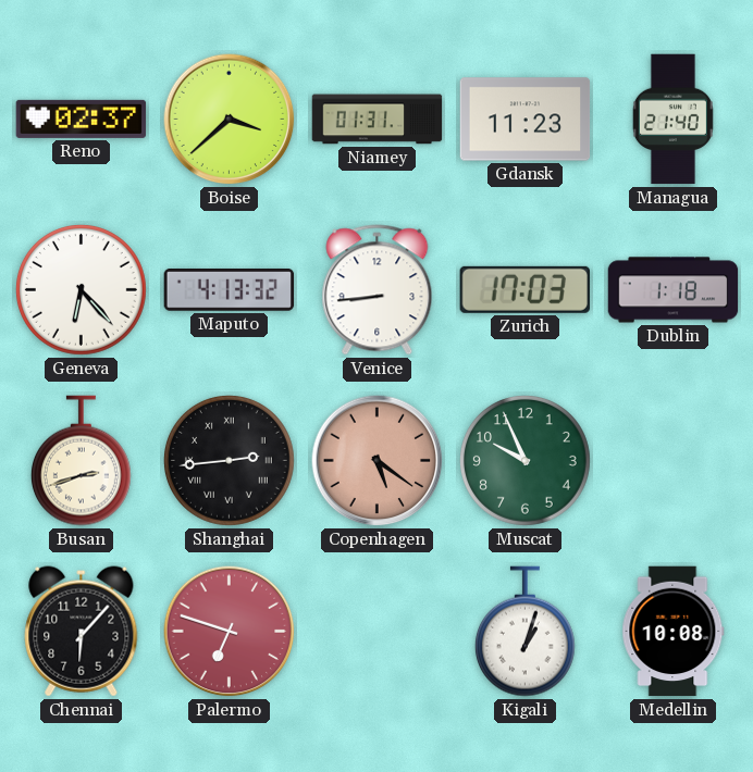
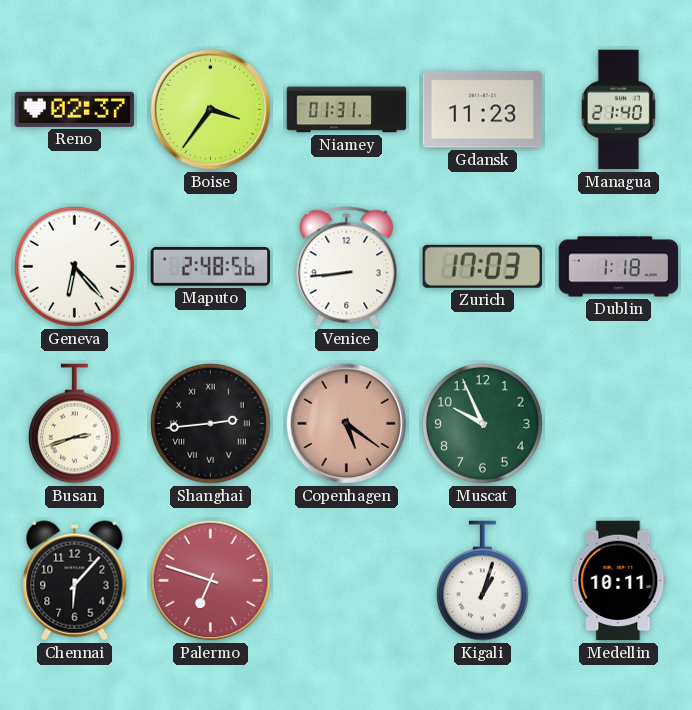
Boise: 3:38 -> 3:36
Maputo: 4:13 -> 2:48
Medellin: 10:08 -> 10:11
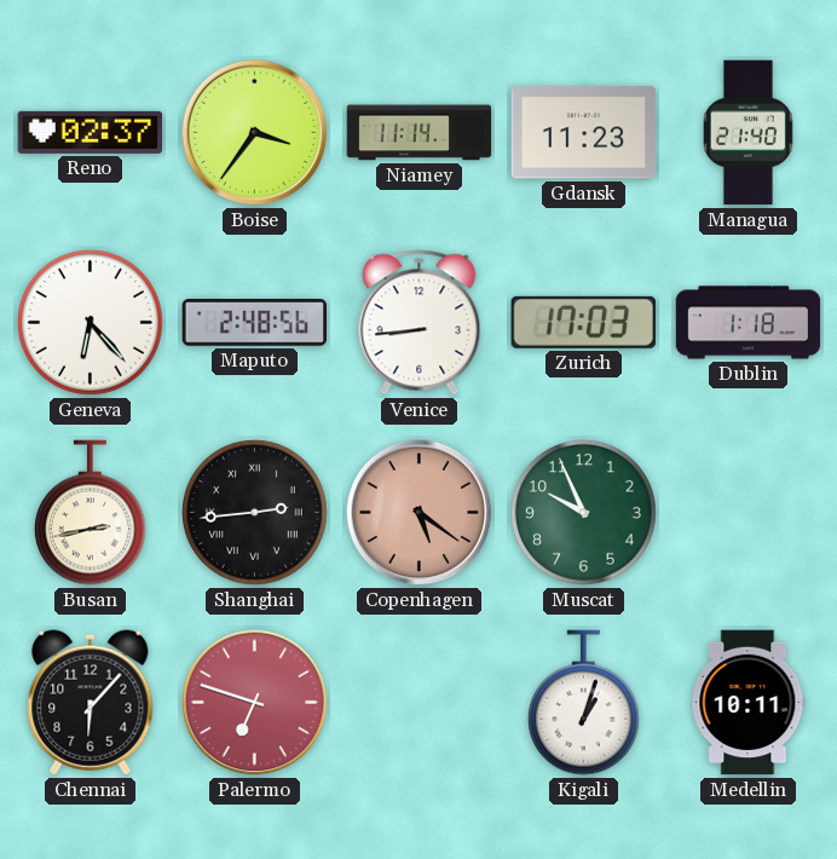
Niamey: 01:31 -> 11:14
Busan: 2:42 -> 2:43
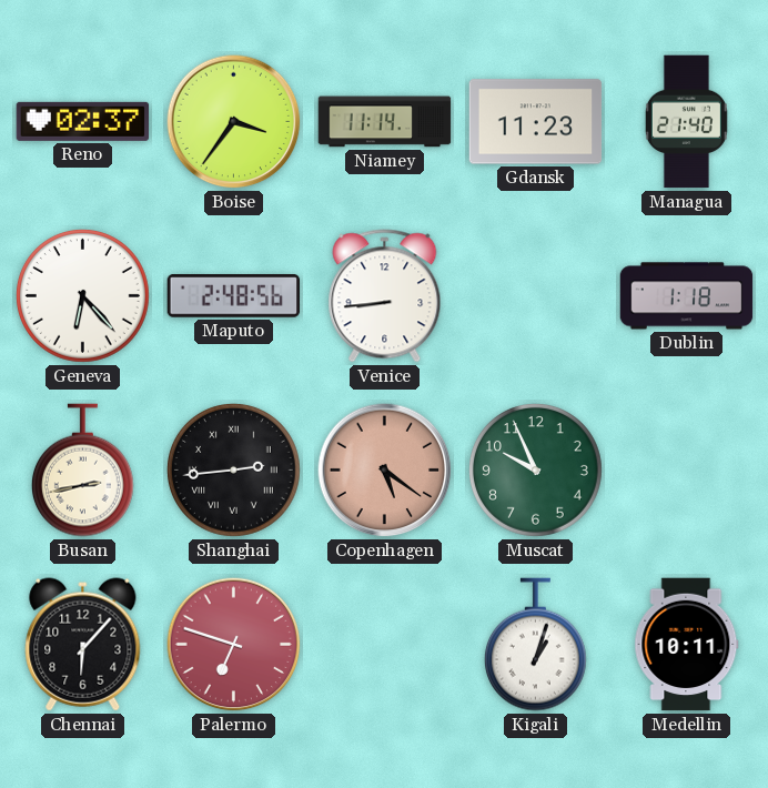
Zurich: 17:03 -> none
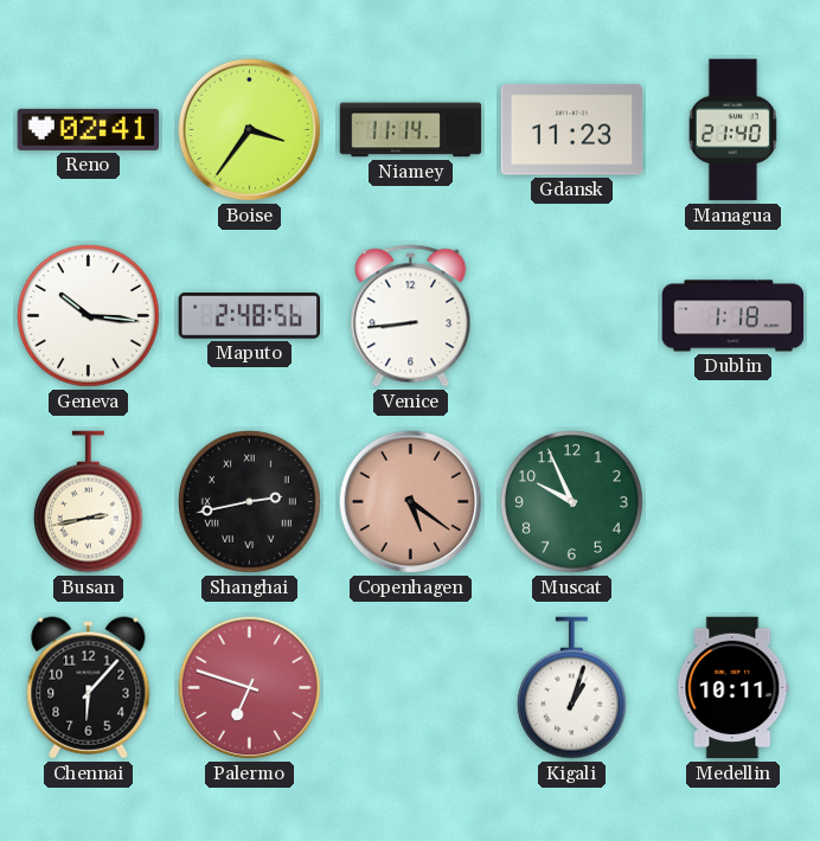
Reno: 02:37 -> 02:41
Geneva: 6:23 -> 10:16
Shanghai: 2:44 -> 2:43
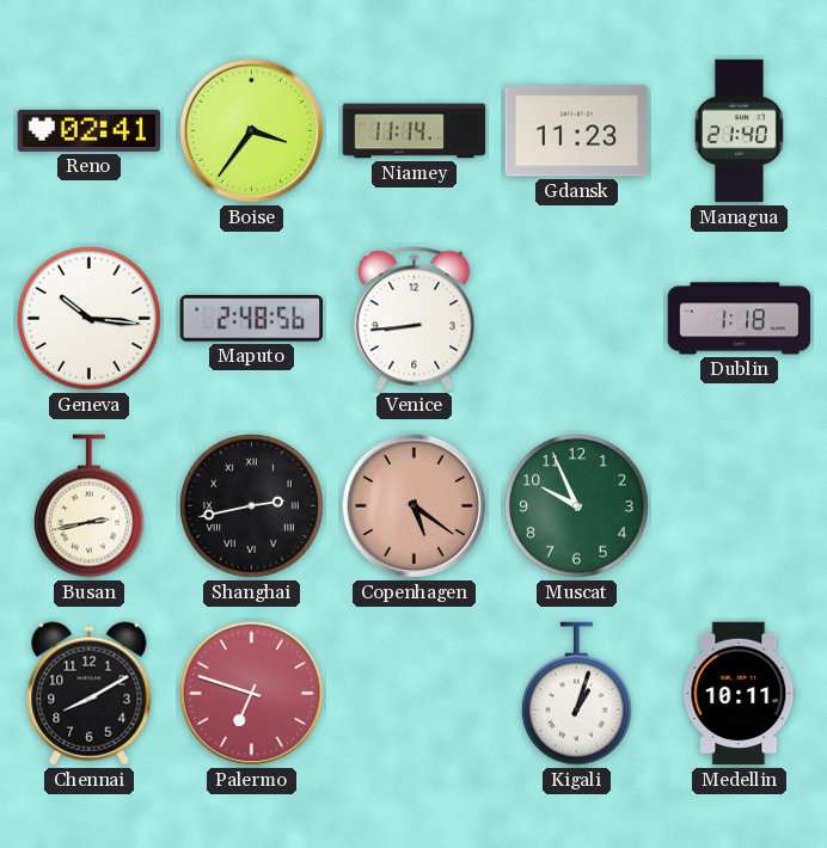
Chennai: 6:07 -> 8:10
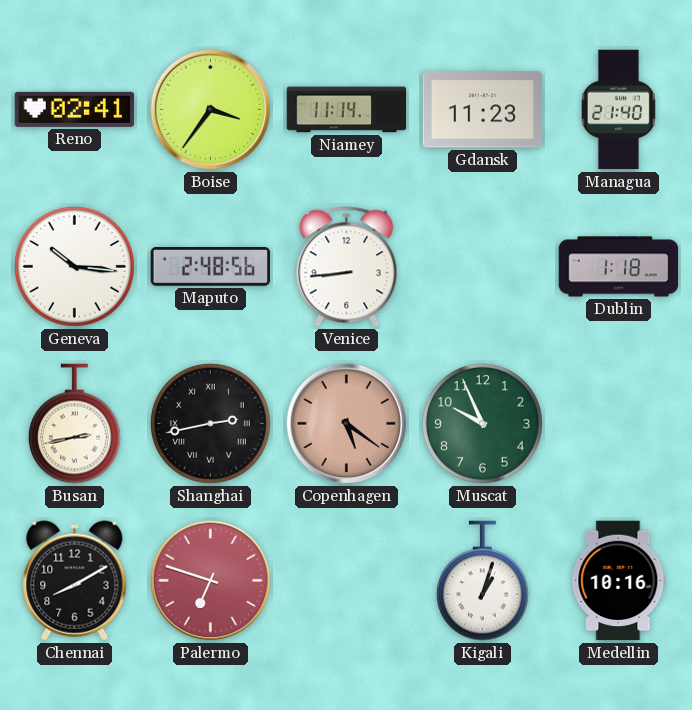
Medellin: 10:11 -> 10:16
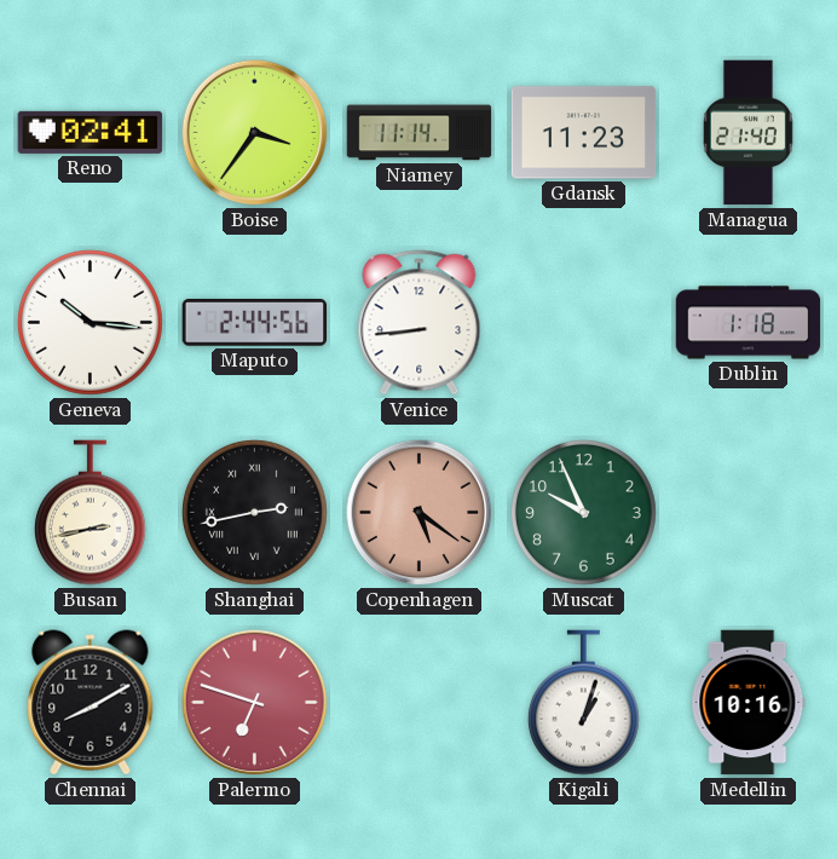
Maputo: 2:48 -> 2:44
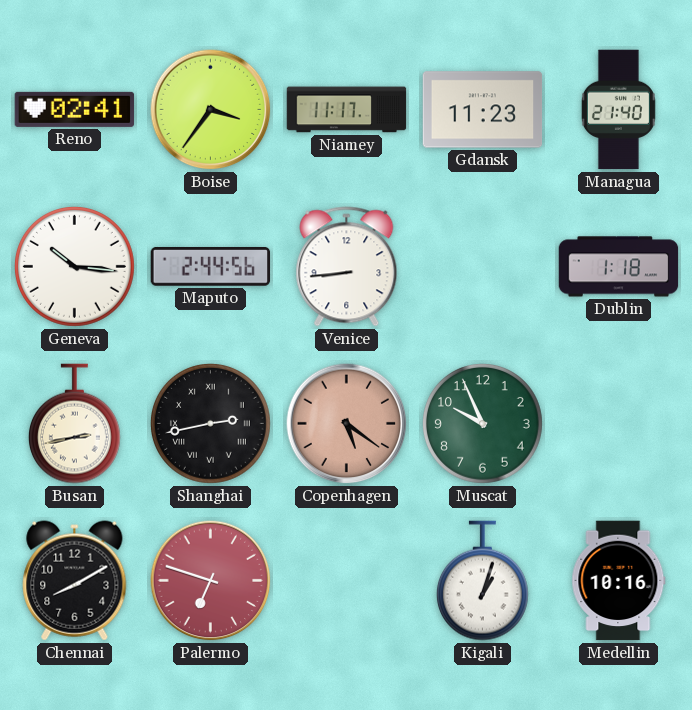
Niamey: 11:14 -> 11:17
